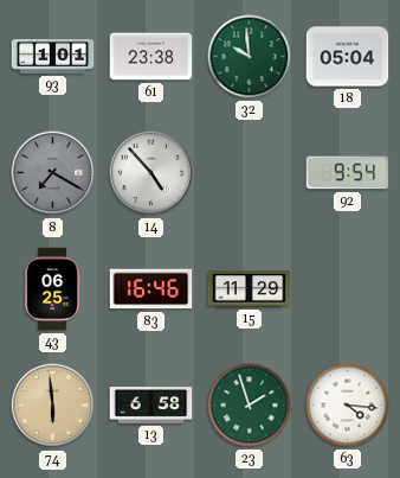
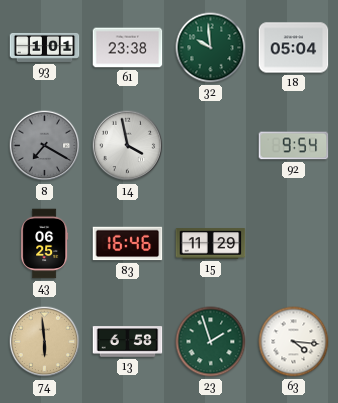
14: 4:53 -> 3:58
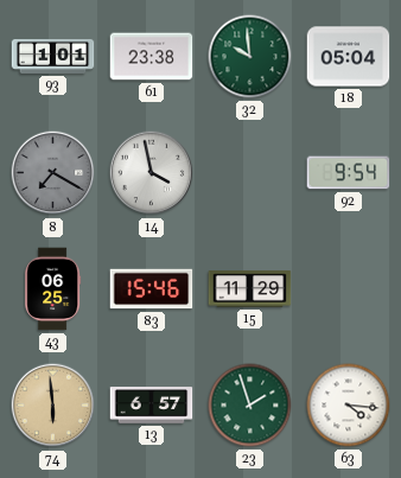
83: 16:46 -> 15:46
13: 6:58 -> 6:57
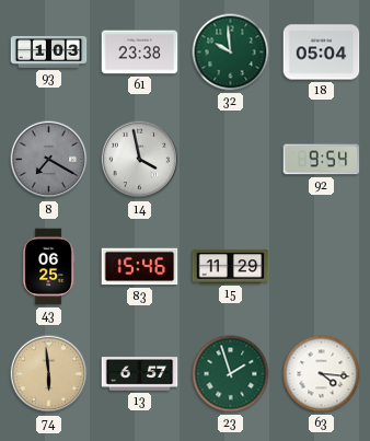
93: 1:01 -> 1:03
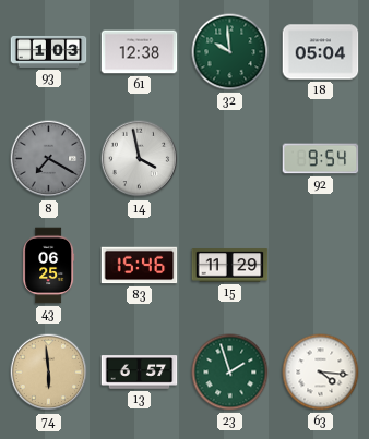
61: 23:38 -> 12:38
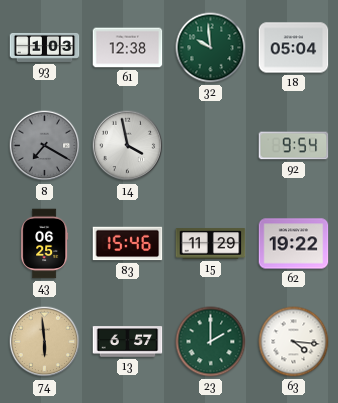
62: none -> 19:22
23: 1:57 -> 2:00
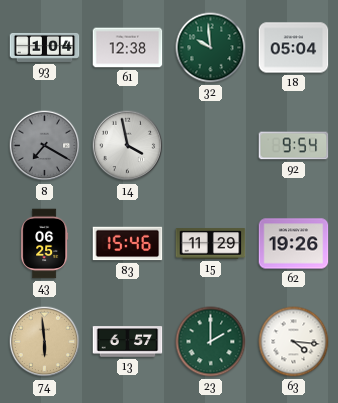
93: 1:03 -> 1:04
62: 19:22 -> 19:26
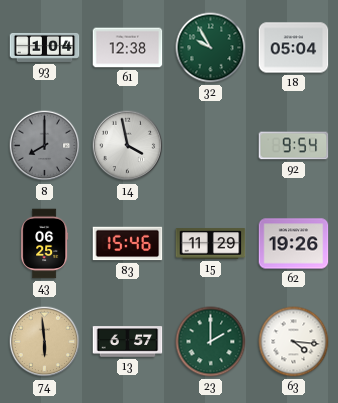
32: 9:59 -> 9:55
8: 7:20 -> 8:00
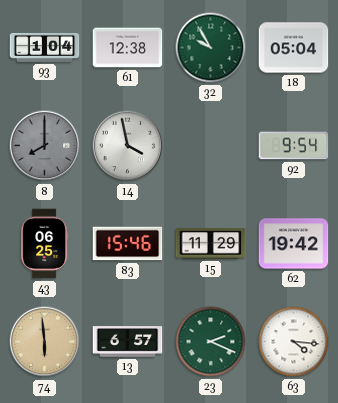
62: 19:26 -> 19:42
23: 2:00 -> 2:19
